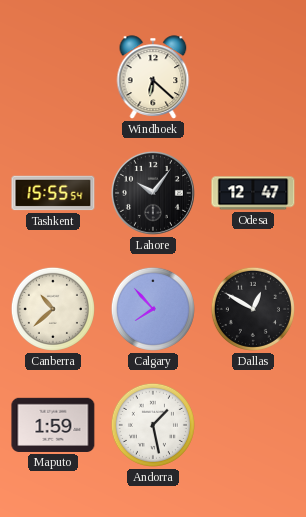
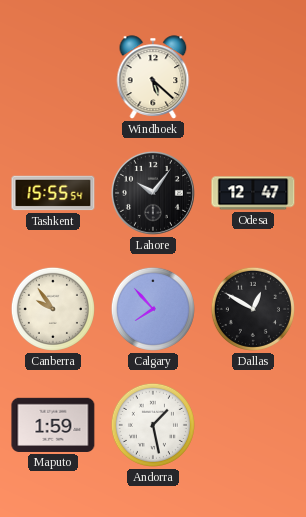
Windhoek: 6:22 -> 5:22
Canberra: 10:38 -> 9:54
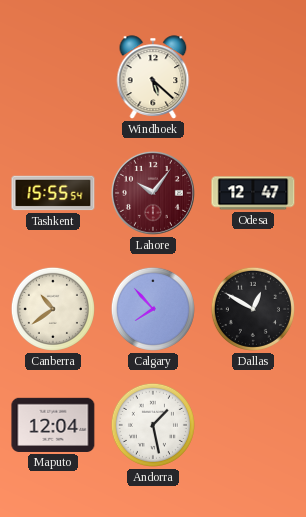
Lahore dial: black -> burgundy
Canberra: 9:54 -> 10:39
Maputo: 1:59 -> 12:04
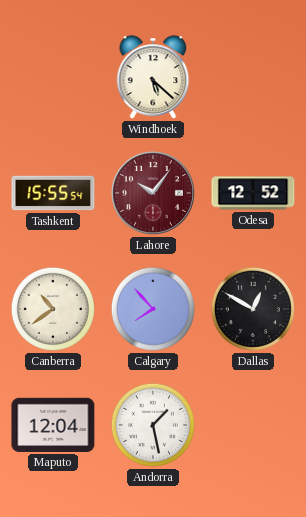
Odesa: 12:47 -> 12:52
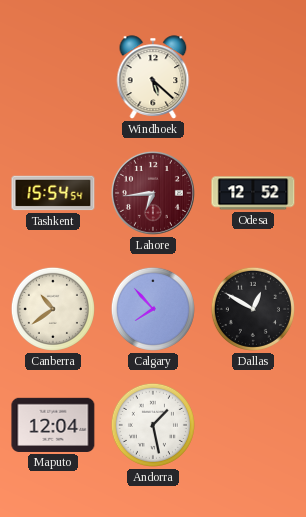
Tashkent: 15:55 -> 15:54
Lahore: 10:06 -> 6:44
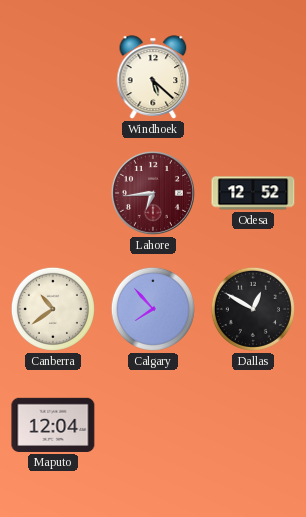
Tashkent: 15:54 -> none
Andorra: 1:28 -> none
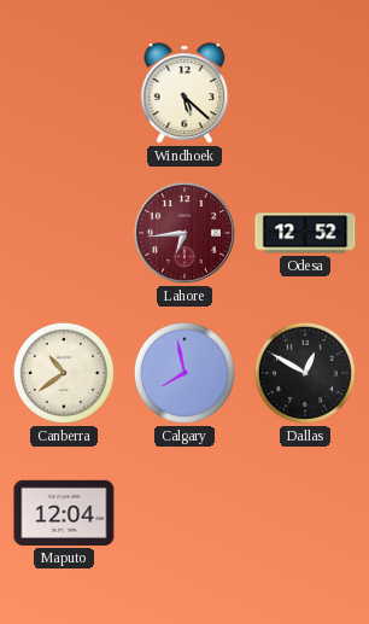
Calgary: 7:53 -> 7:58
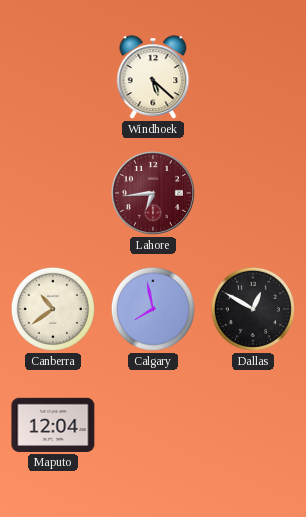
Odesa: 12:52 -> none
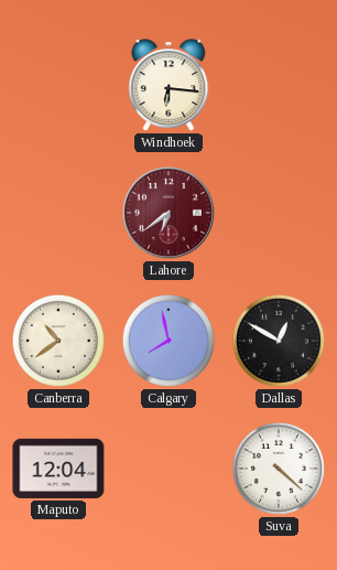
Windhoek: 5:22 -> 6:16
Lahore: 6:44 -> 6:39
Suva: none -> 4:22
